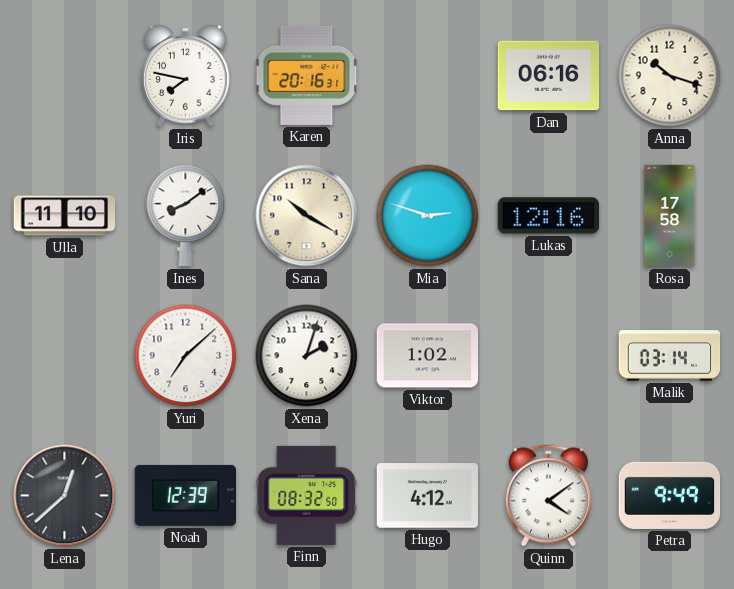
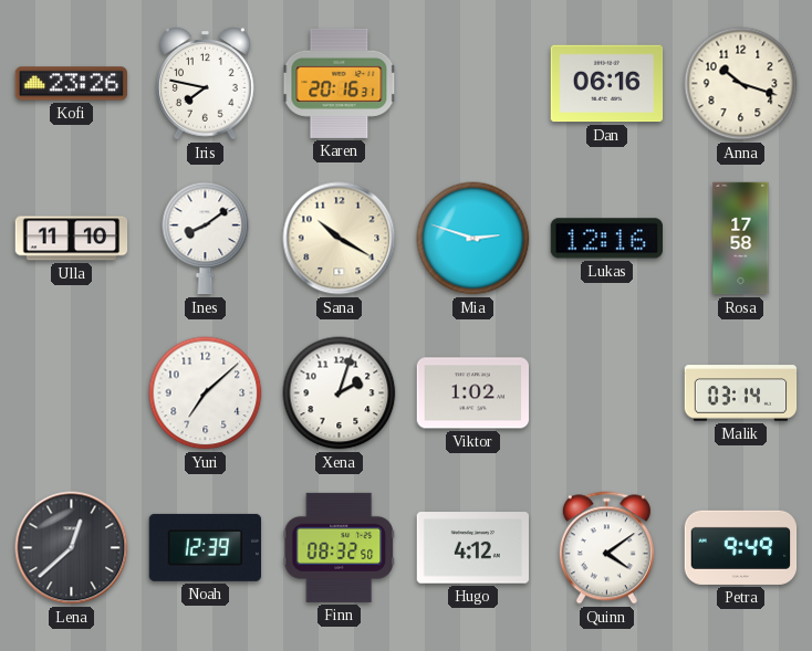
Kofi: none -> 23:26
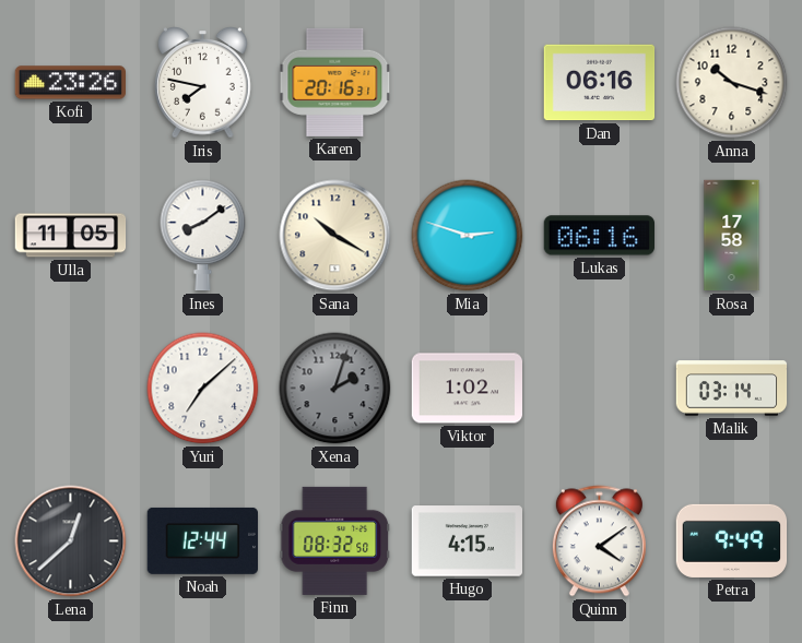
Ulla: 11:10 -> 11:05
Lukas: 12:16 -> 06:16
Xena dial: white -> grey
Noah: 12:39 -> 12:44
Hugo: 4:12 -> 4:15
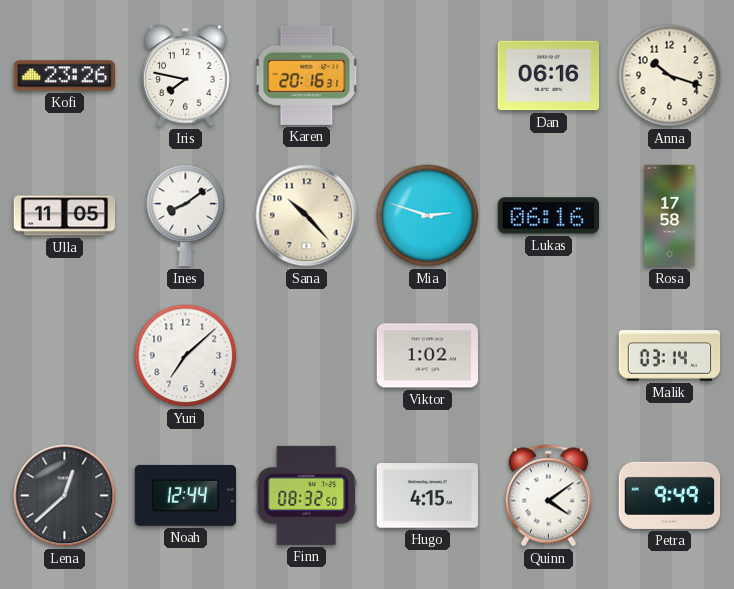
Sana: 10:20 -> 10:23
Xena: 2:03 -> none
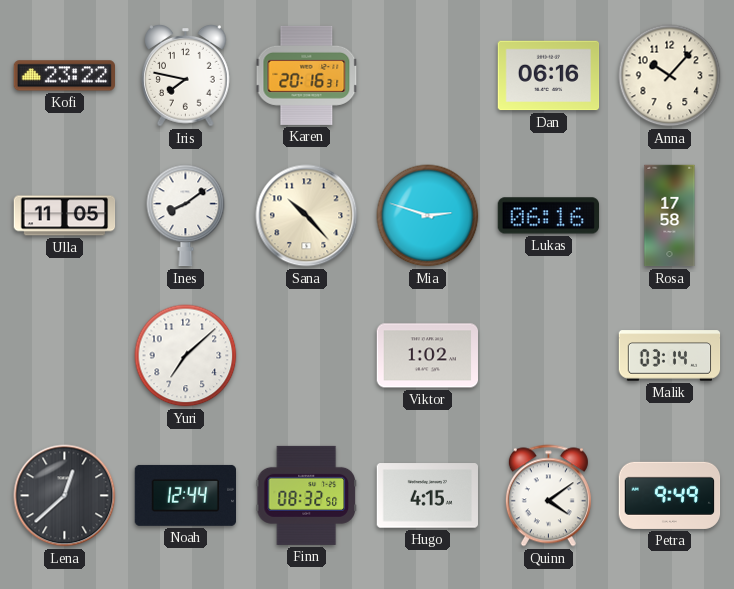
Kofi: 23:26 -> 23:22
Anna: 10:18 -> 10:07
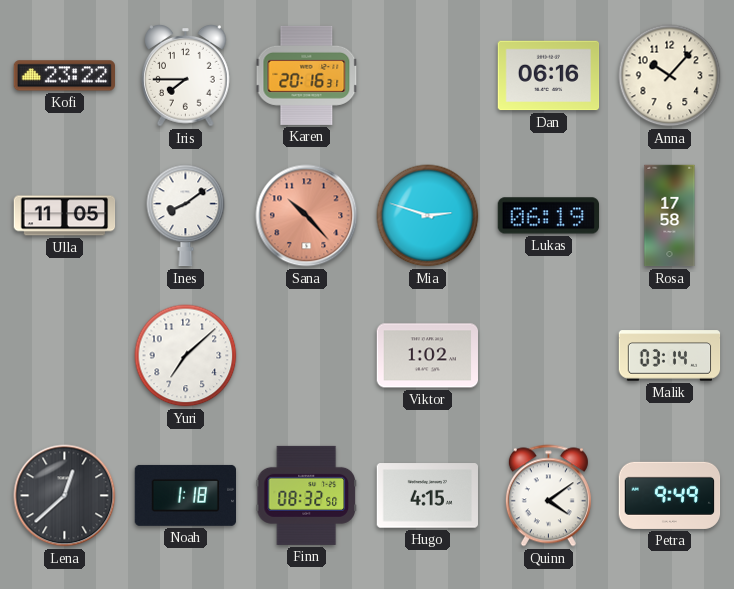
Iris: 7:47 -> 7:45
Sana dial: cream -> salmon
Lukas: 06:16 -> 06:19
Noah: 12:44 -> 1:18
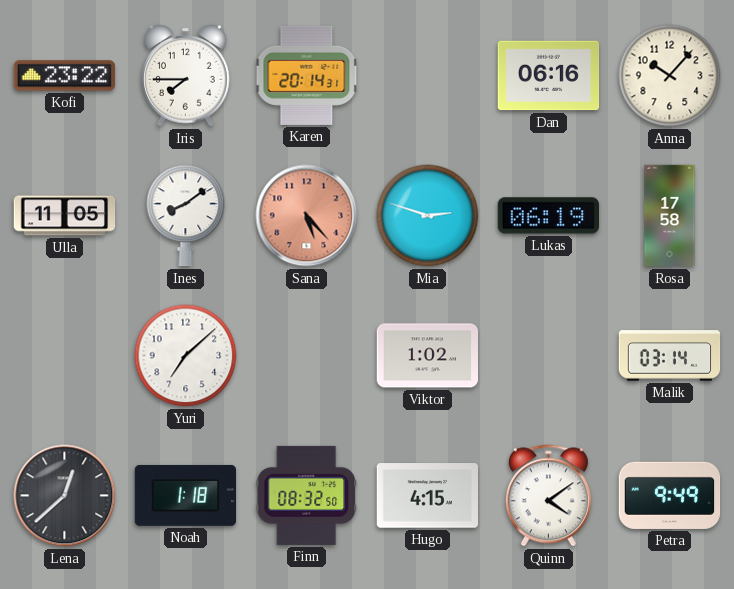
Karen: 20:16 -> 20:14
Sana: 10:23 -> 5:23
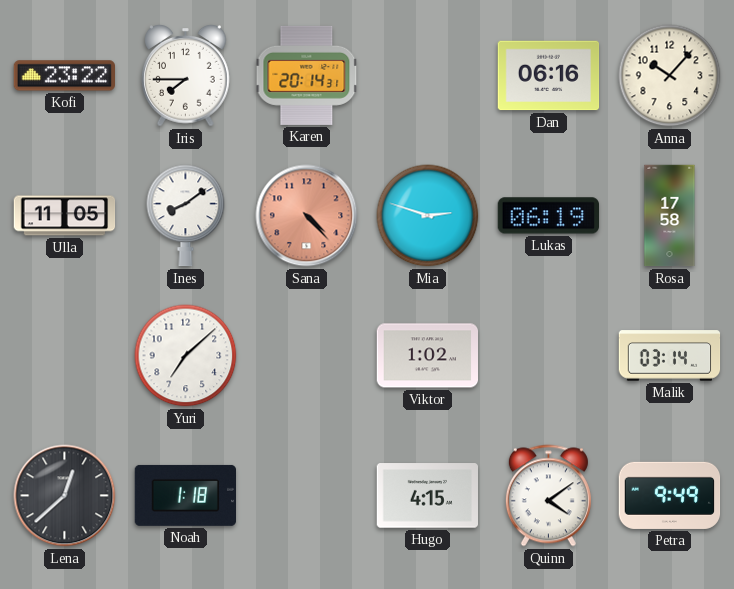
Sana: 5:23 -> 4:23
Finn: 08:32 -> none
